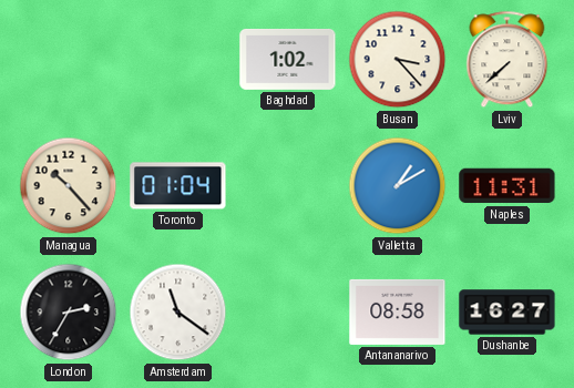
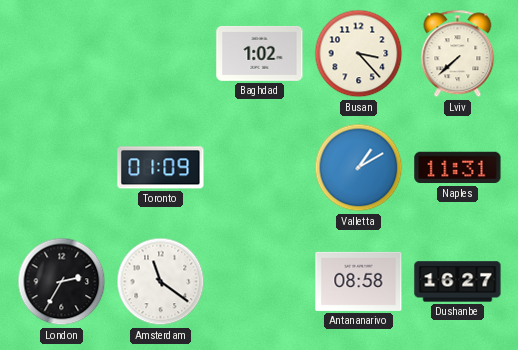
Managua: 10:23 -> none
Toronto: 01:04 -> 01:09
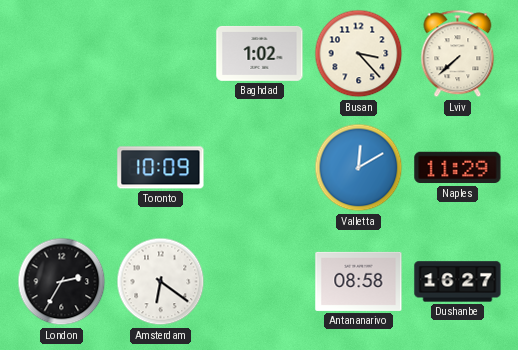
Toronto: 01:09 -> 10:09
Valletta: 1:10 -> 12:10
Naples: 11:31 -> 11:29
Amsterdam: 11:21 -> 6:21
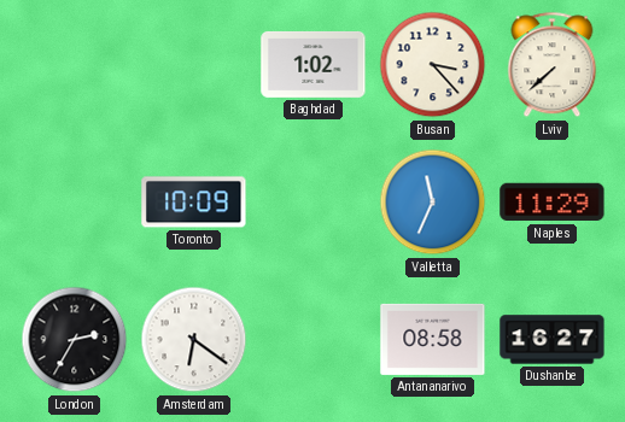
Valletta: 12:10 -> 11:34
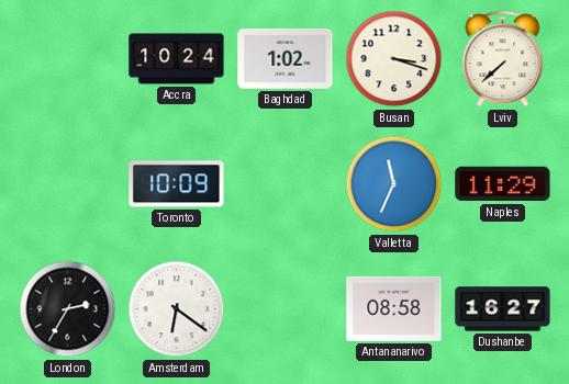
Accra: none -> 10:24
Busan: 3:23 -> 3:18
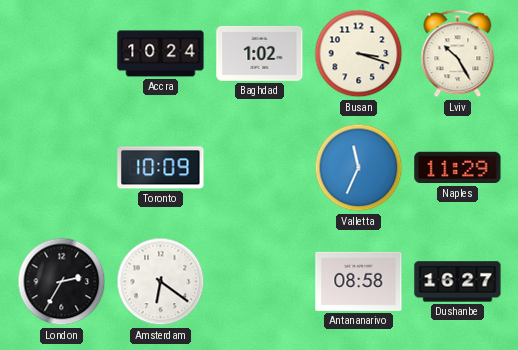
Lviv: 7:38 -> 10:25
